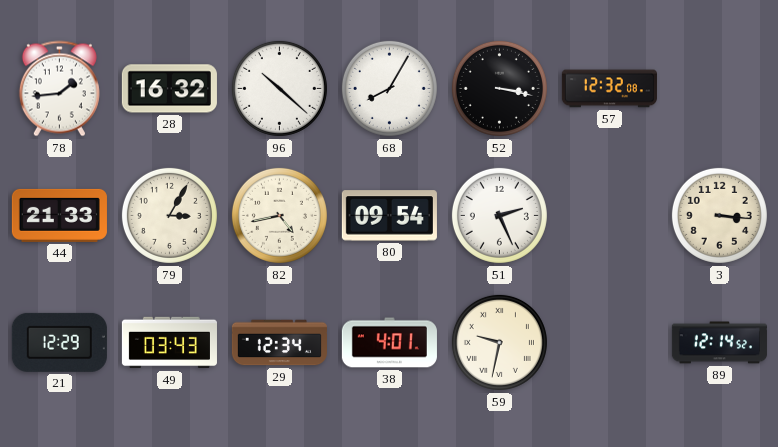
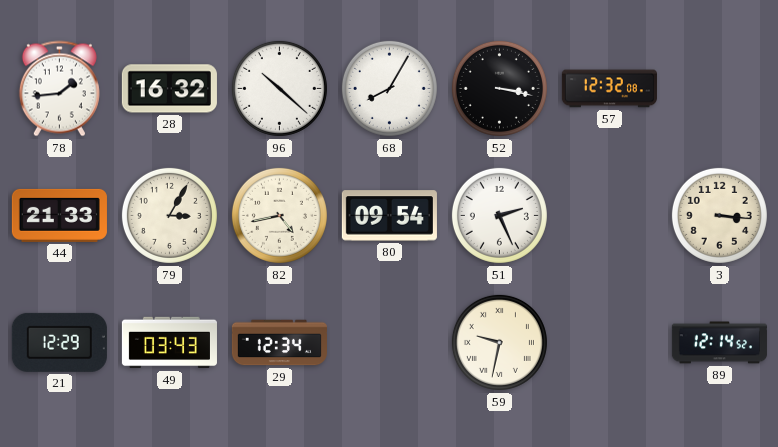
38: 4:01 -> none
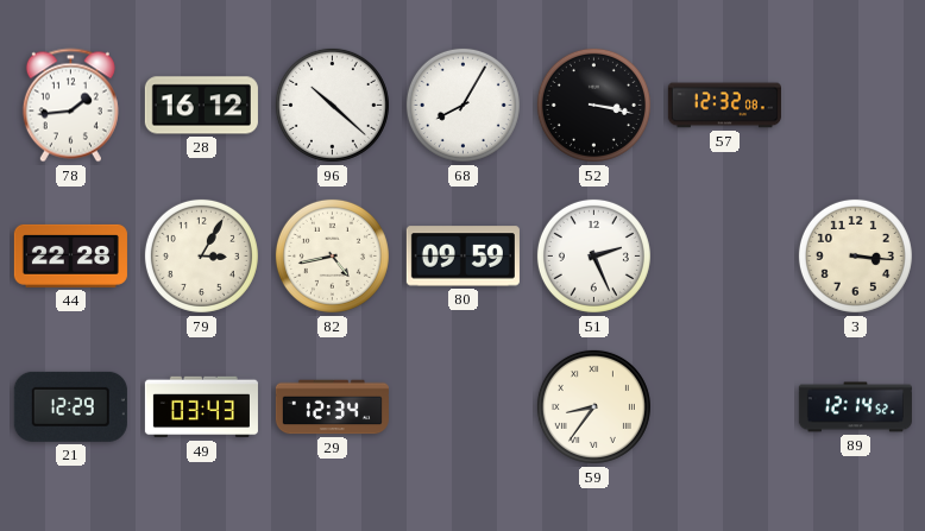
28: 16:32 -> 16:12
44: 21:33 -> 22:28
80: 09:54 -> 09:59
59: 9:32 -> 8:36
